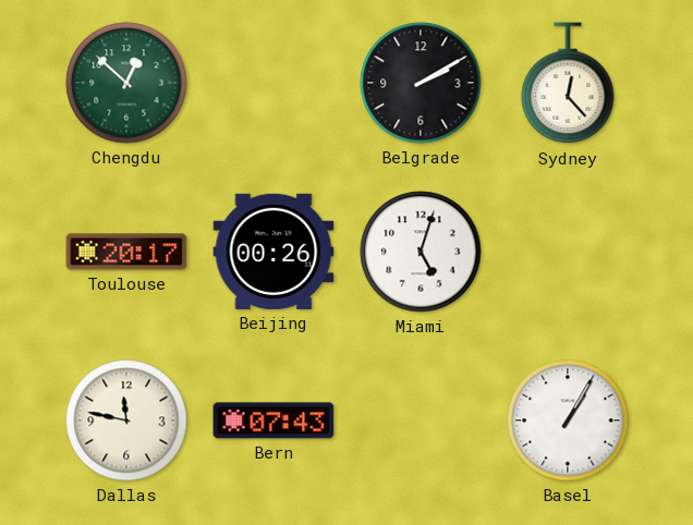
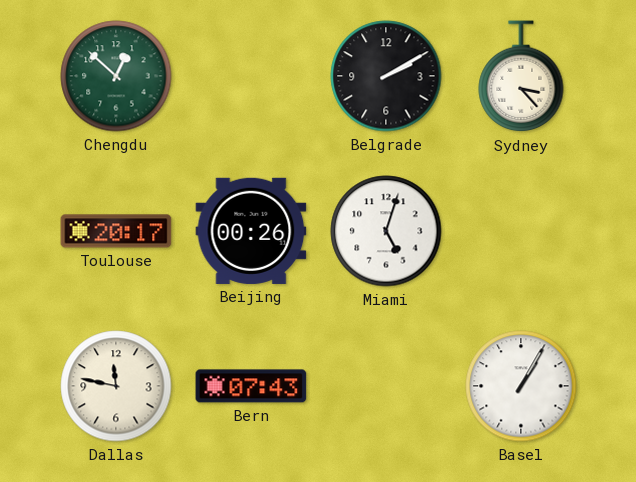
Sydney: 12:23 -> 3:23
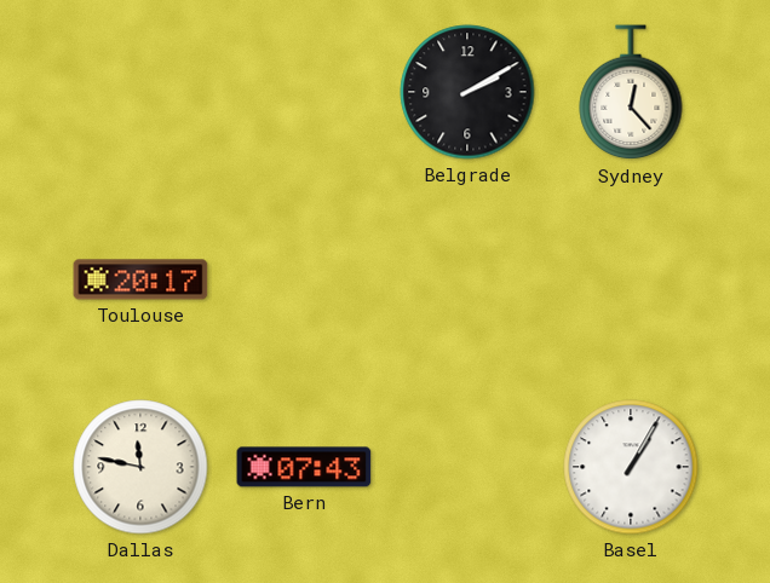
Chengdu: 12:52 -> none
Sydney: 3:23 -> 12:23
Beijing: 00:26 -> none
Miami: 5:03 -> none
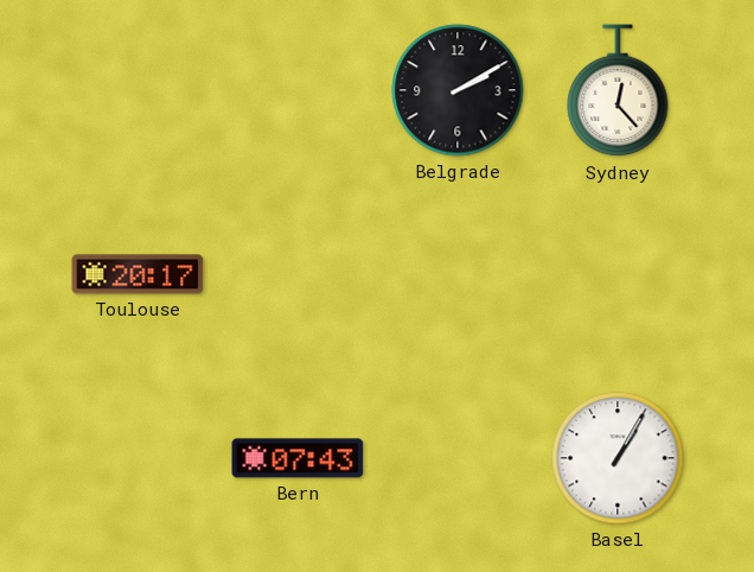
Dallas: 11:47 -> none
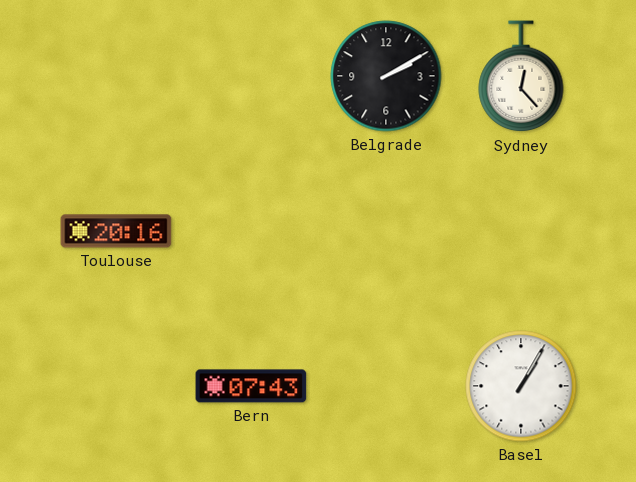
Toulouse: 20:17 -> 20:16
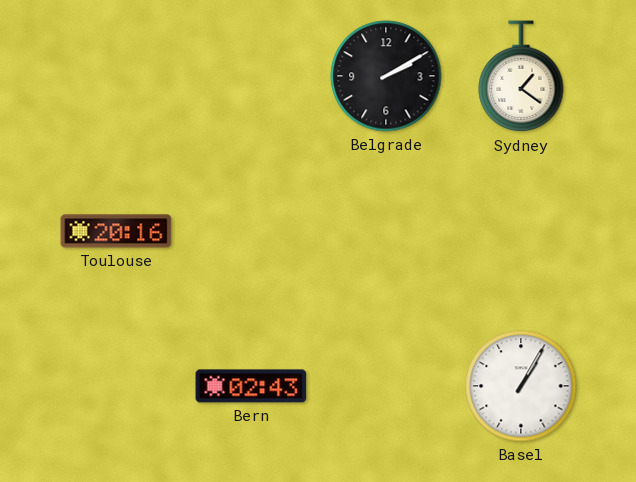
Sydney: 12:23 -> 1:21
Bern: 07:43 -> 02:43
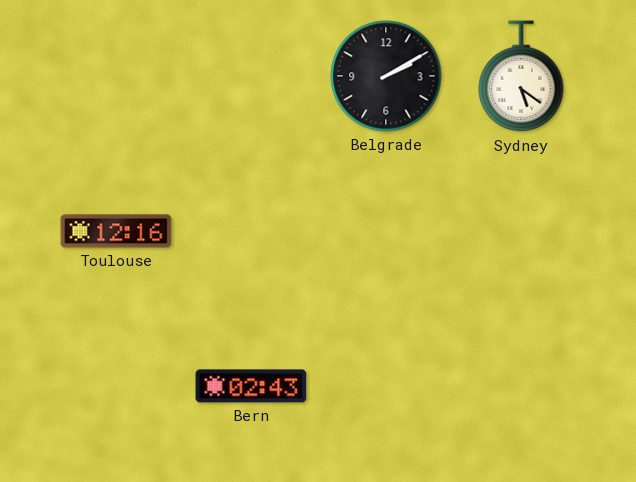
Sydney: 1:21 -> 5:21
Toulouse: 20:16 -> 12:16
Basel: 1:05 -> none
